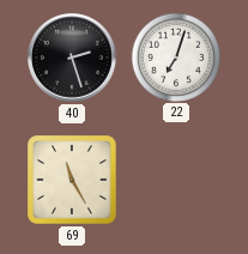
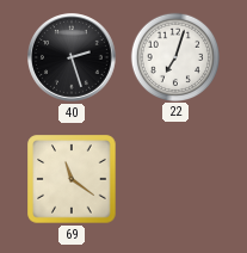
69: 11:25 -> 11:21
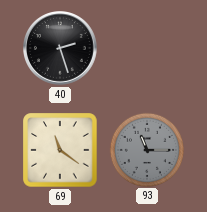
22: 7:03 -> none
93: none -> 11:15
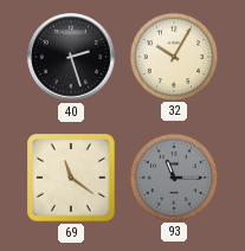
32: none -> 10:05
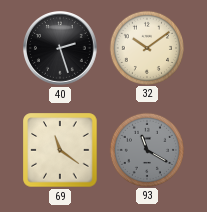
32: 10:05 -> 10:09
93: 11:15 -> 11:20
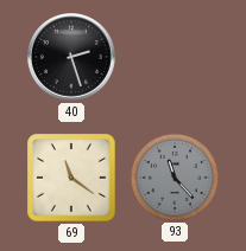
32: 10:09 -> none
93: 11:20 -> 11:23
